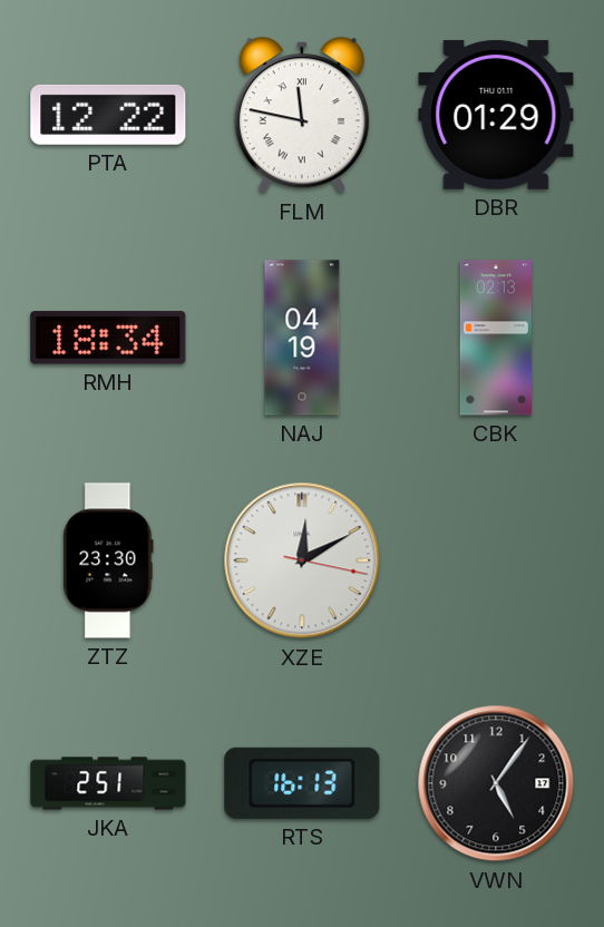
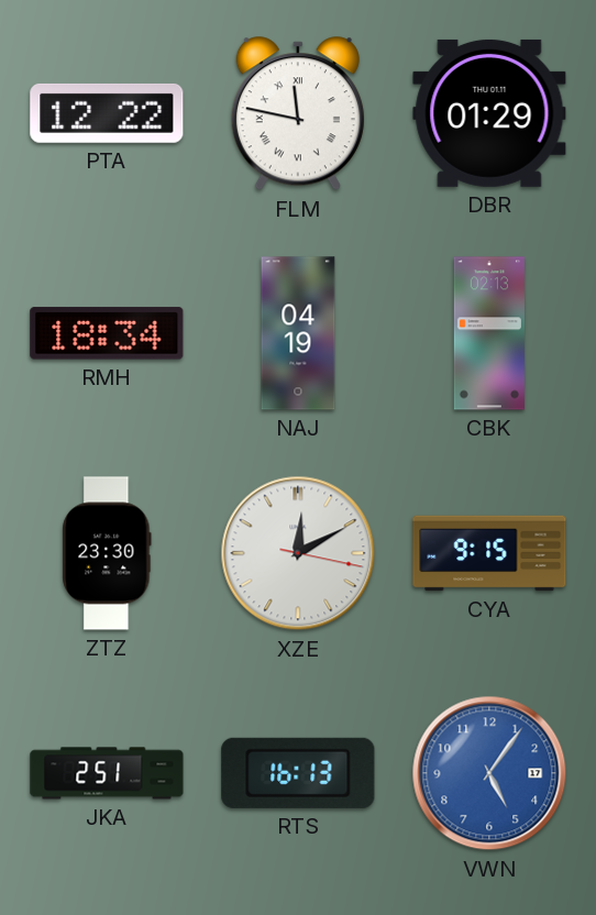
CYA: none -> 9:15
VWN dial: black -> blue
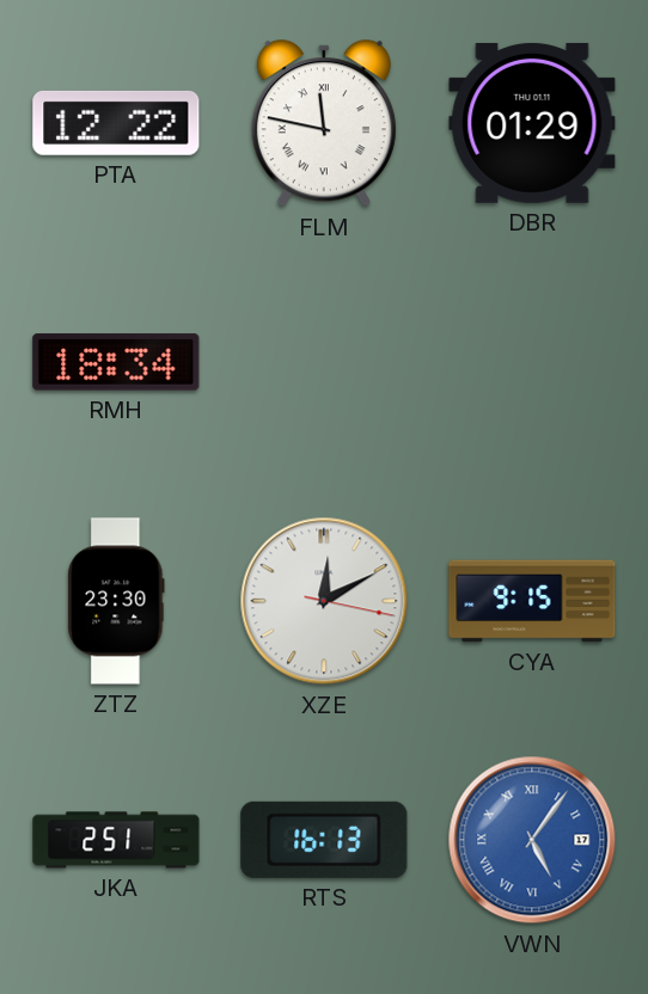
NAJ: 04:19 -> none
CBK: 02:13 -> none
VWN numerals: Arabic -> Roman
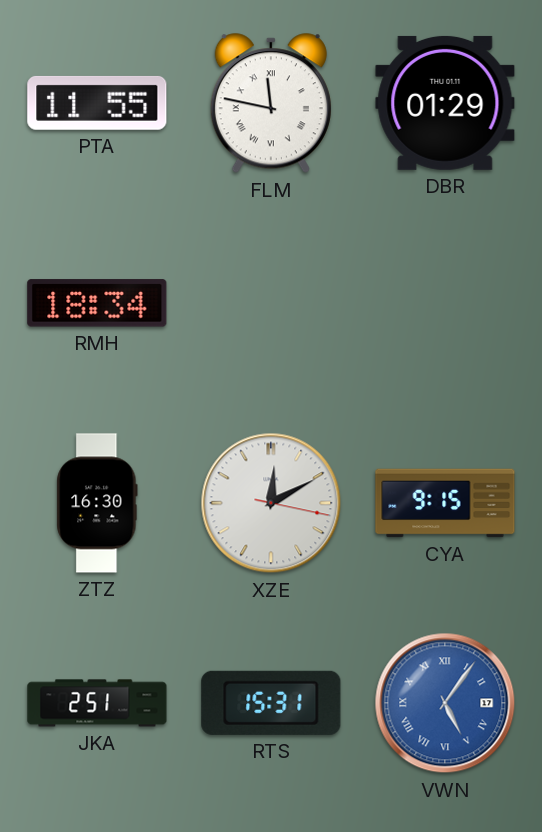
PTA: 12:22 -> 11:55
ZTZ: 23:30 -> 16:30
RTS: 16:13 -> 15:31
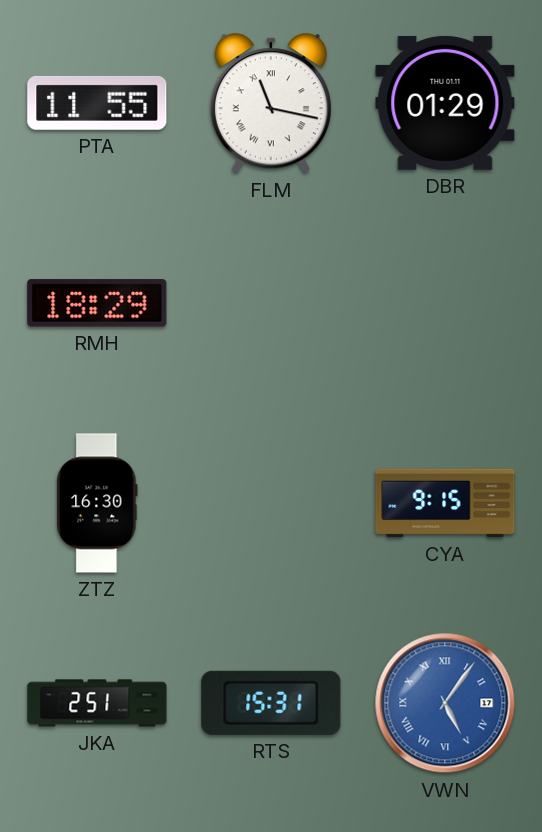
FLM: 11:47 -> 11:17
RMH: 18:34 -> 18:29
XZE: 12:10 -> none
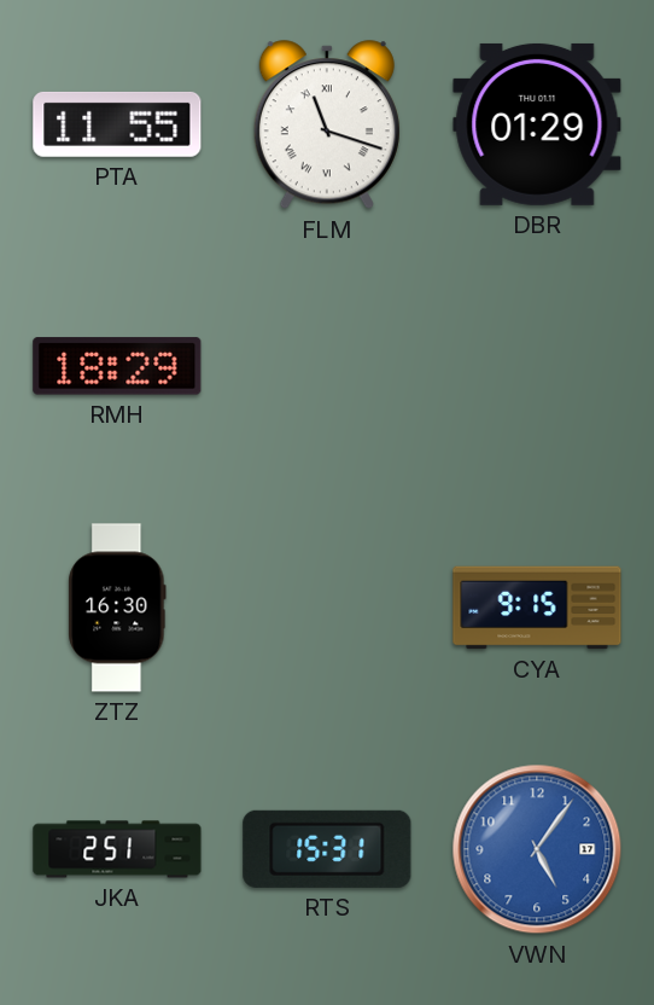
FLM: 11:17 -> 11:18
VWN numerals: Roman -> Arabic
